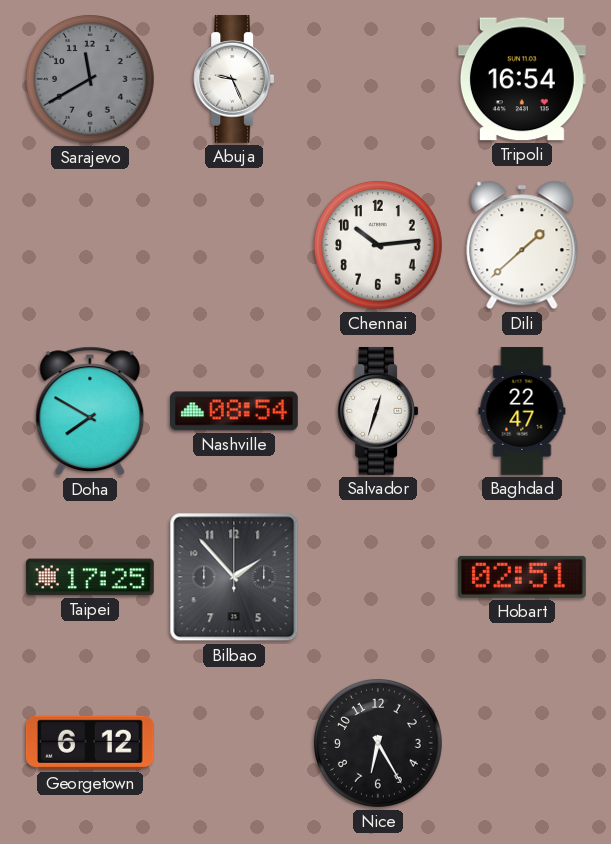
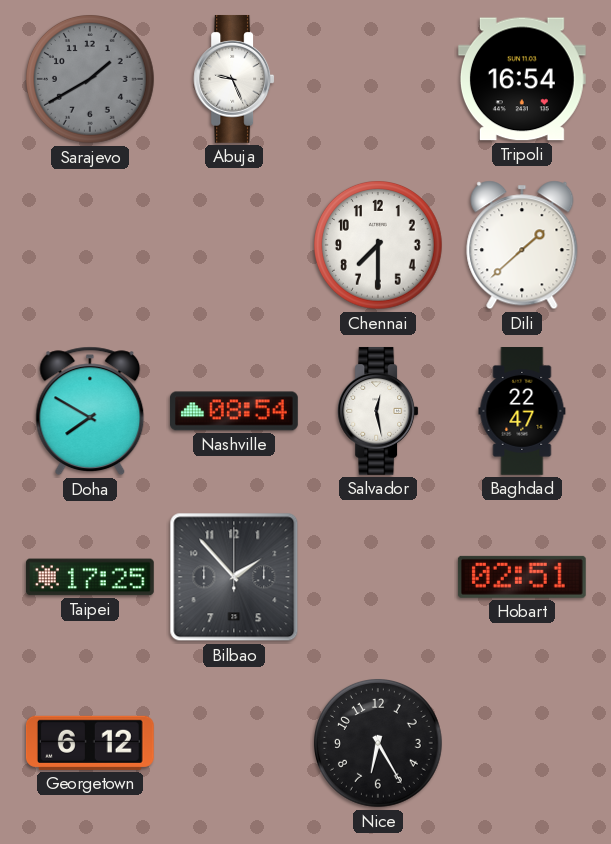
Sarajevo: 11:40 -> 1:40
Chennai: 10:14 -> 7:30
Salvador: 12:33 -> 12:28
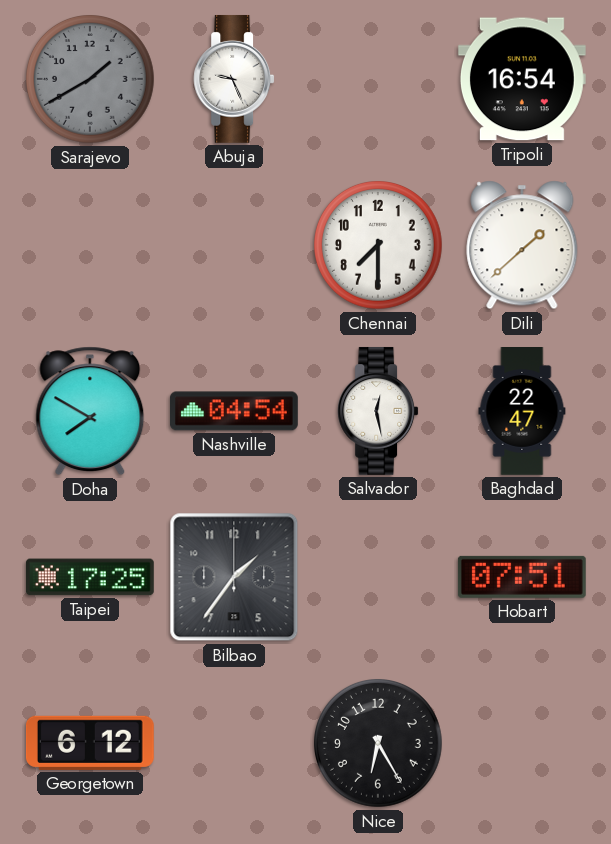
Nashville: 08:54 -> 04:54
Bilbao: 1:53 -> 1:36
Hobart: 02:51 -> 07:51
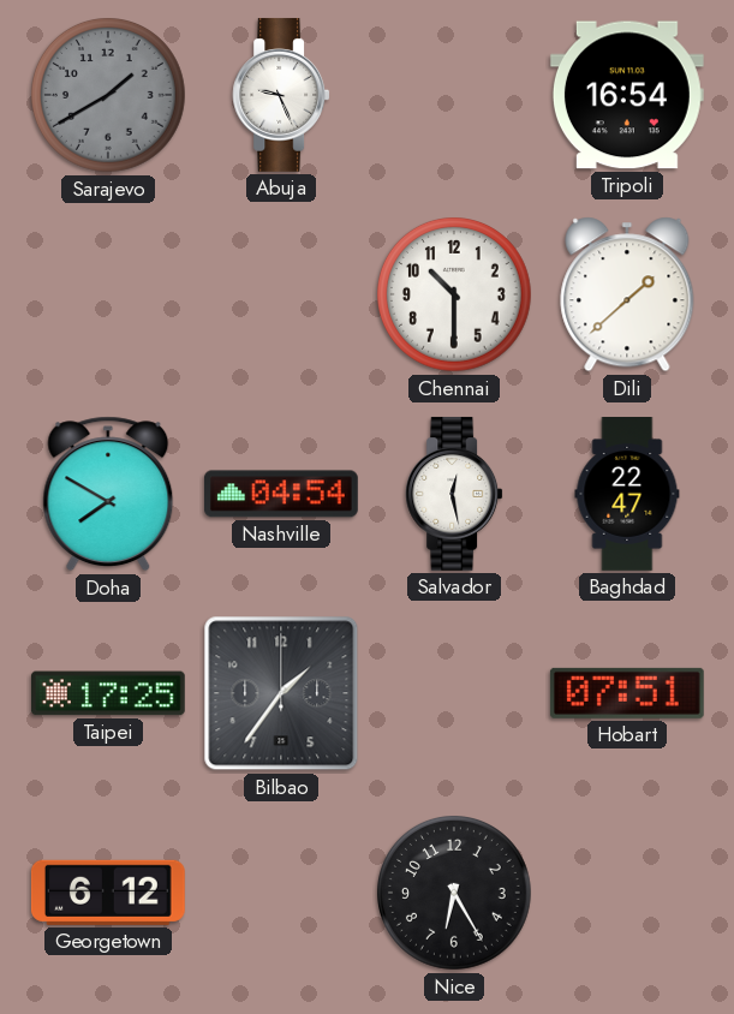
Chennai: 7:30 -> 10:30
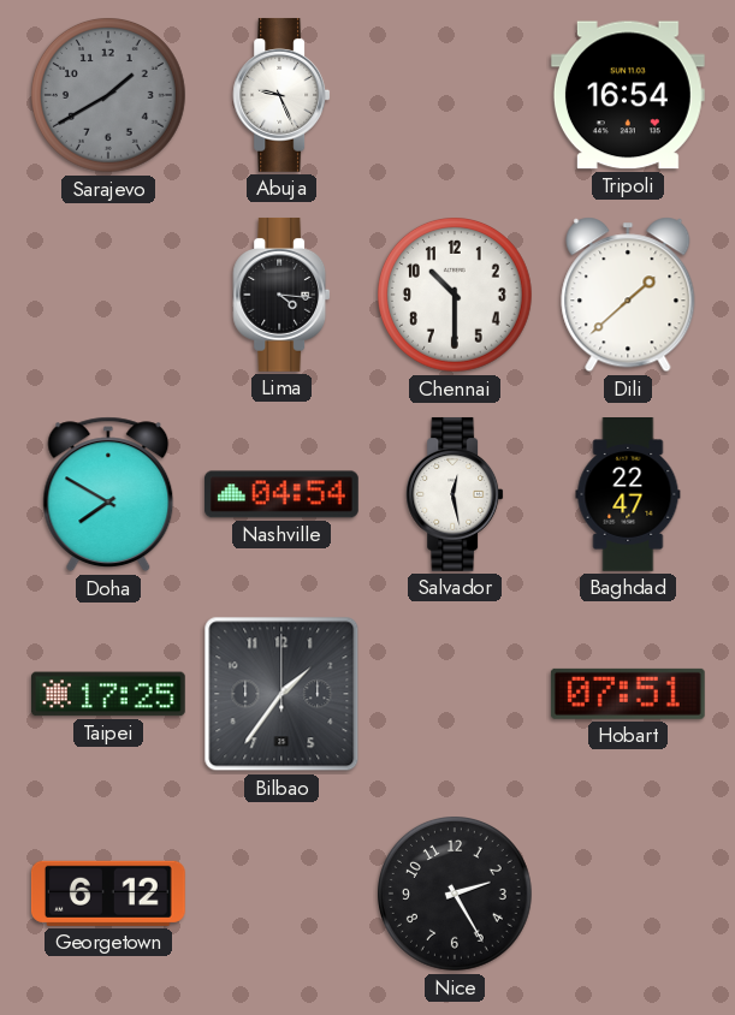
Lima: none -> 4:16
Nice: 6:25 -> 2:25
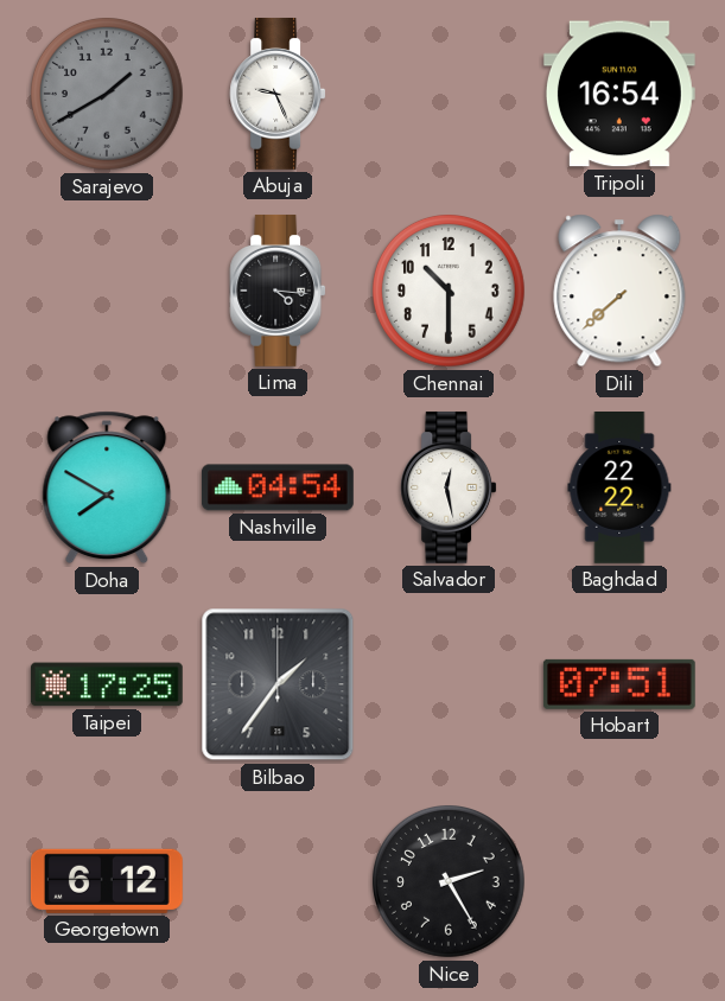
Dili: 1:38 -> 7:38
Baghdad: 22:47 -> 22:22
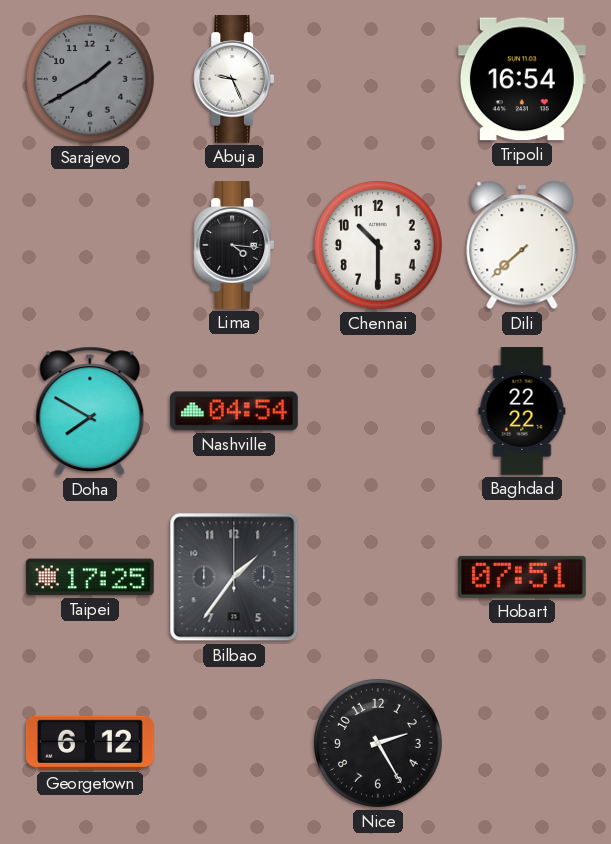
Salvador: 12:28 -> none
